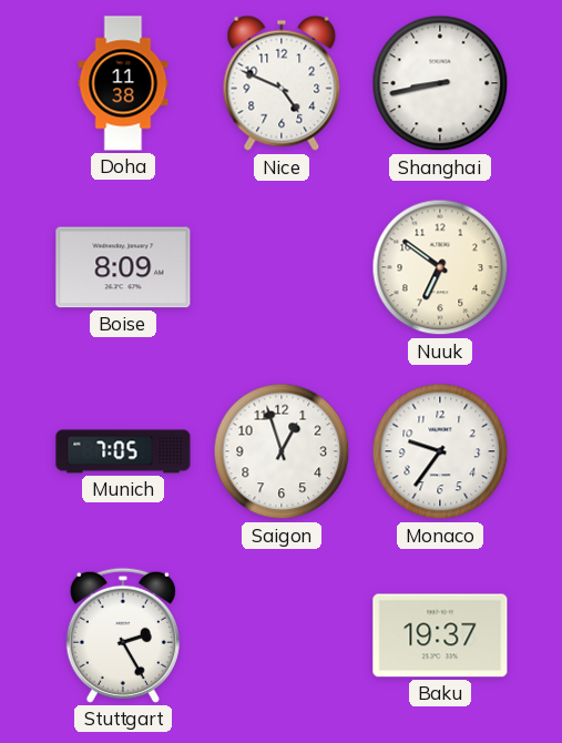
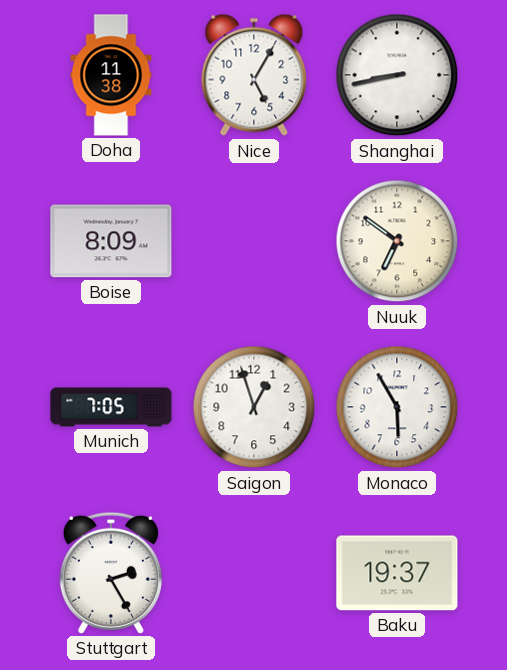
Nice: 4:49 -> 5:05
Monaco: 9:36 -> 5:55
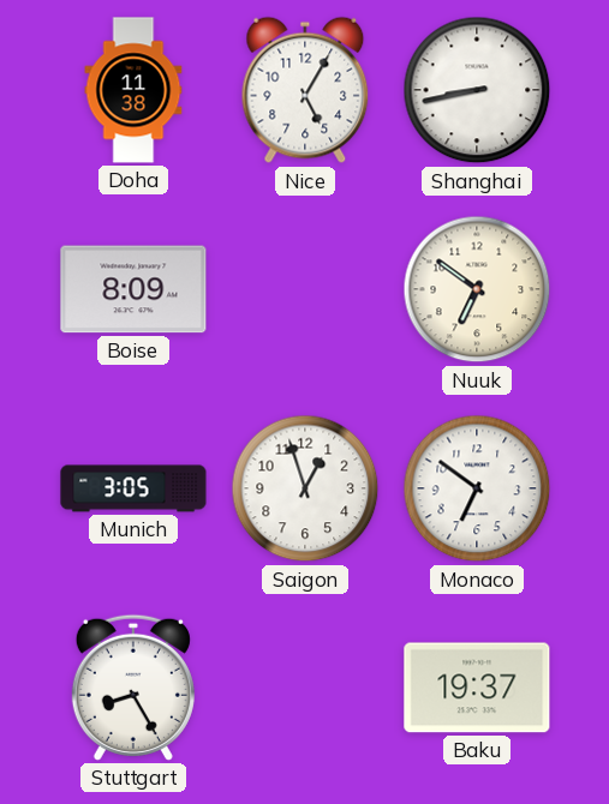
Munich: 7:05 -> 3:05
Monaco: 5:55 -> 6:51
Stuttgart: 2:25 -> 8:25
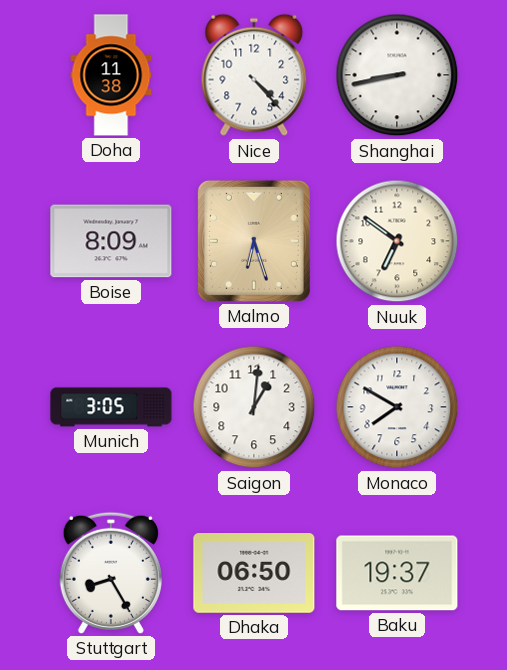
Nice: 5:05 -> 4:23
Malmo: none -> 6:27
Saigon: 12:57 -> 1:01
Monaco: 6:51 -> 7:50
Dhaka: none -> 06:50
